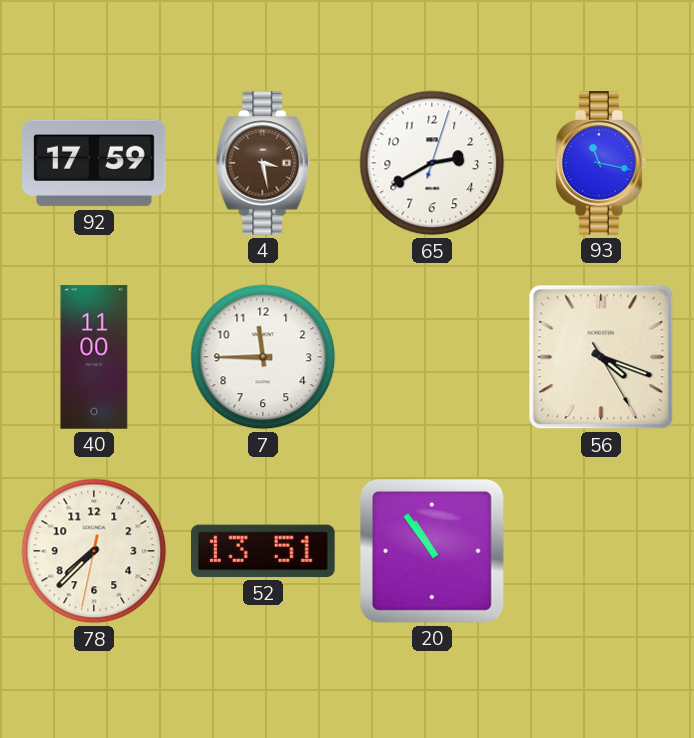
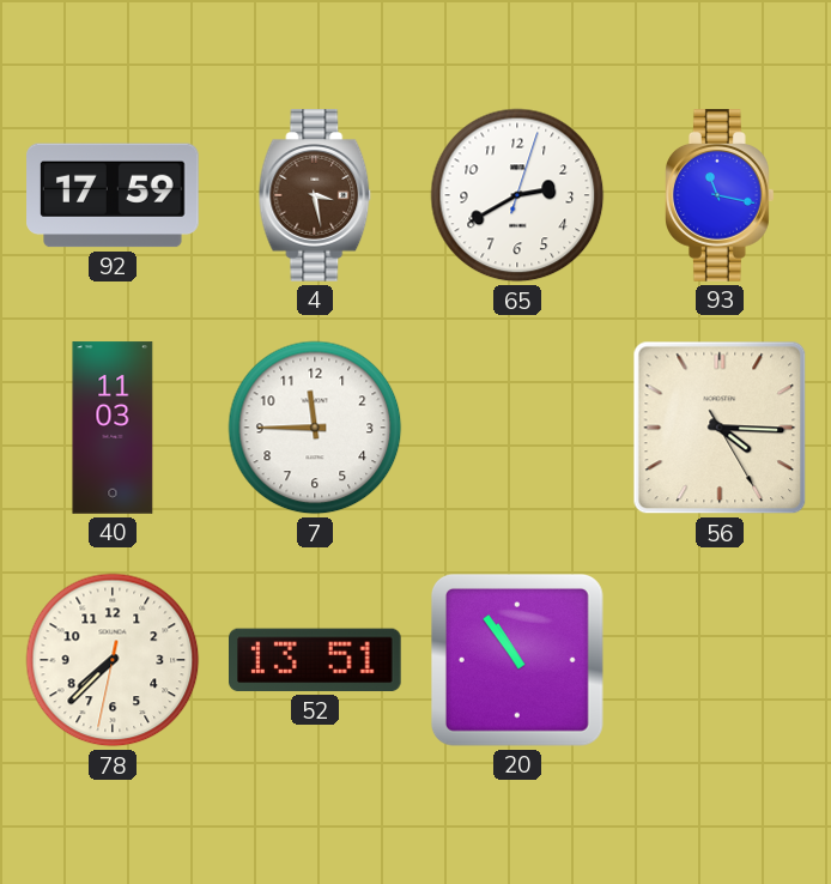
40: 11:00 -> 11:03
56: 4:18 -> 4:15
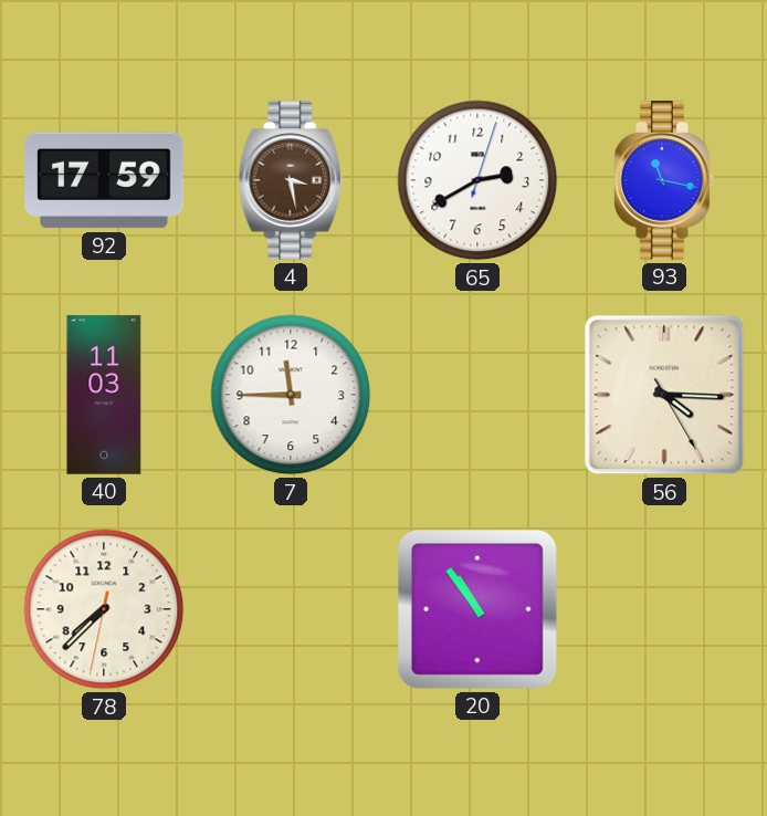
52: 13:51 -> none
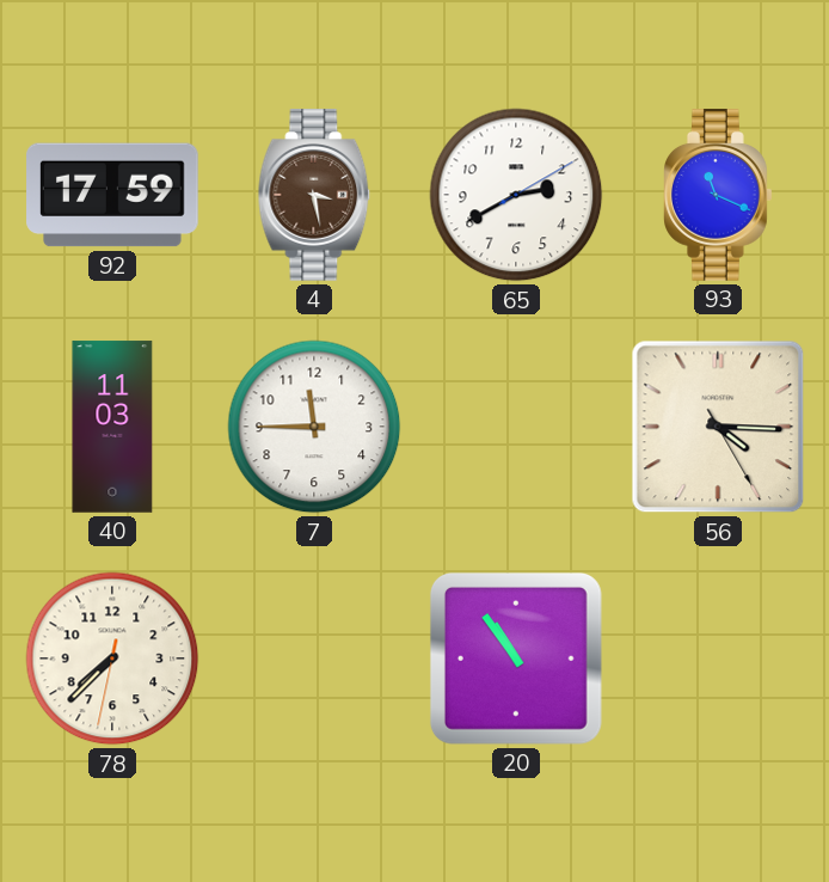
65: 2:40:03 -> 2:40:10
93: 11:17 -> 11:19
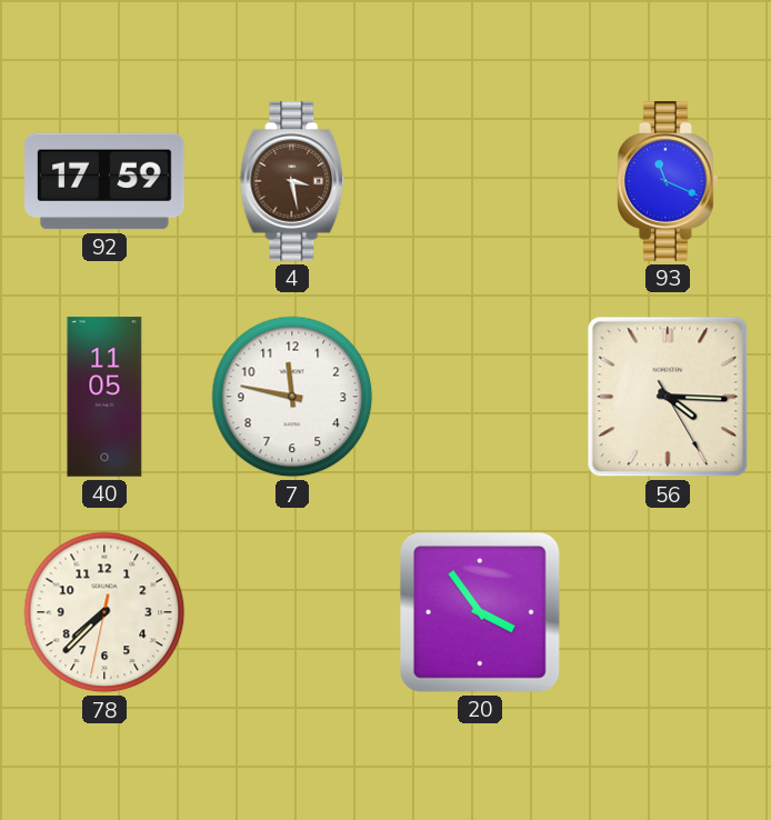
65: 2:40 -> none
40: 11:03 -> 11:05
7: 11:45 -> 11:47
20: 10:54 -> 3:54
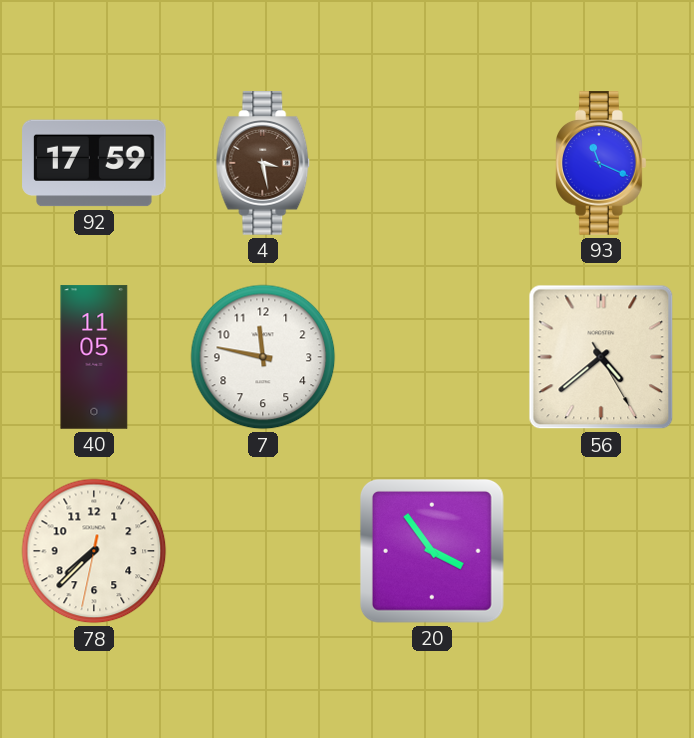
56: 4:15 -> 4:38
